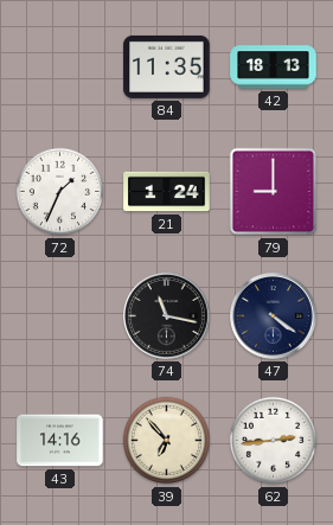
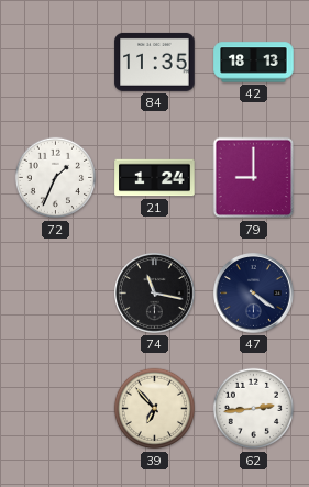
43: 14:16 -> none
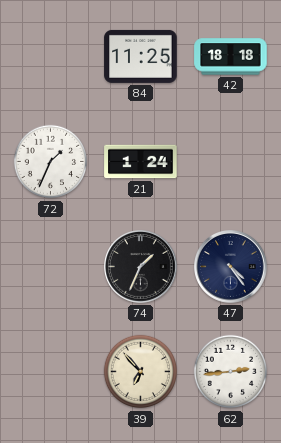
84: 11:35 -> 11:25
42: 18:13 -> 18:18
79: 9:00 -> none
74: 11:17 -> 1:34
47: 4:21 -> 4:24
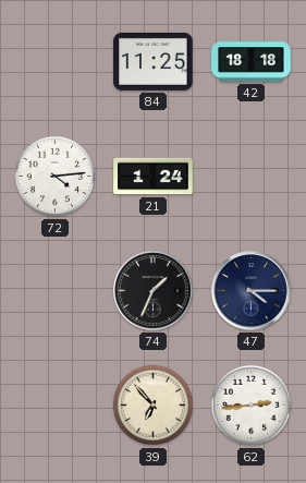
72: 1:34 -> 4:14
47: 4:24 -> 4:15
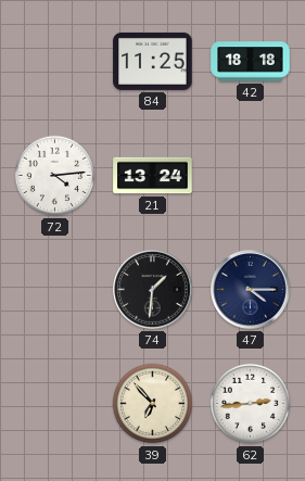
21: 1:24 -> 13:24
74: 1:34 -> 1:31
